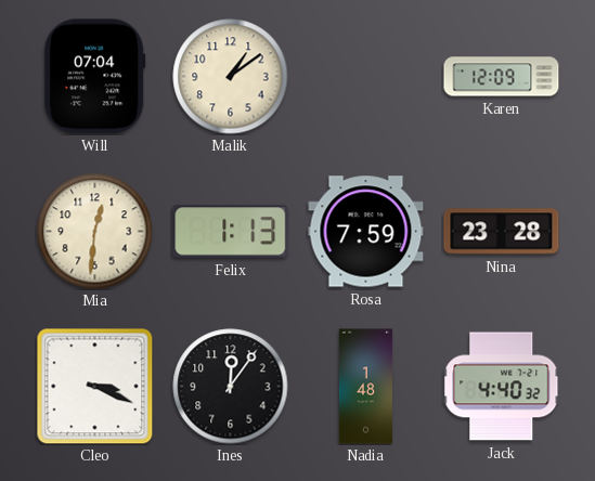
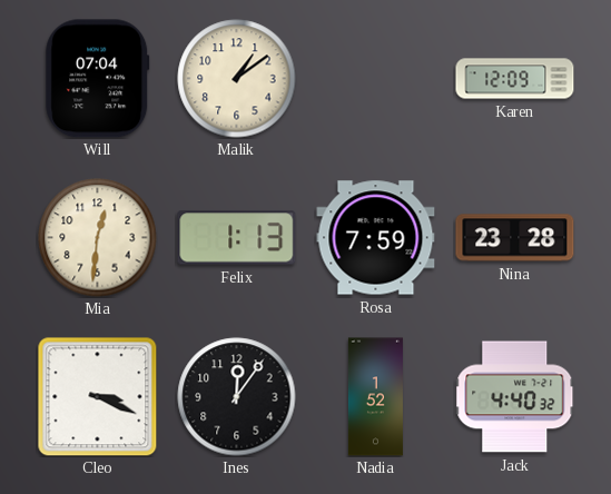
Nadia: 1:48 -> 1:52
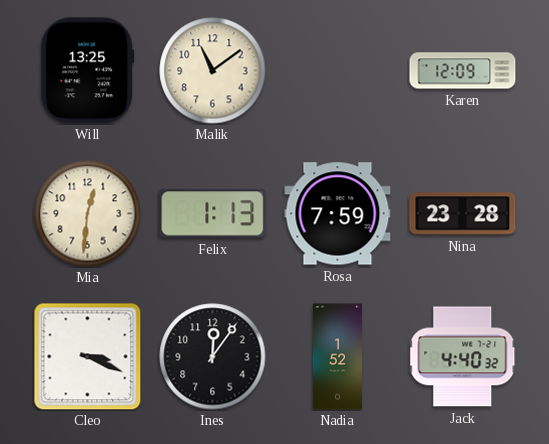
Will: 07:04 -> 13:25
Malik: 1:09 -> 11:09
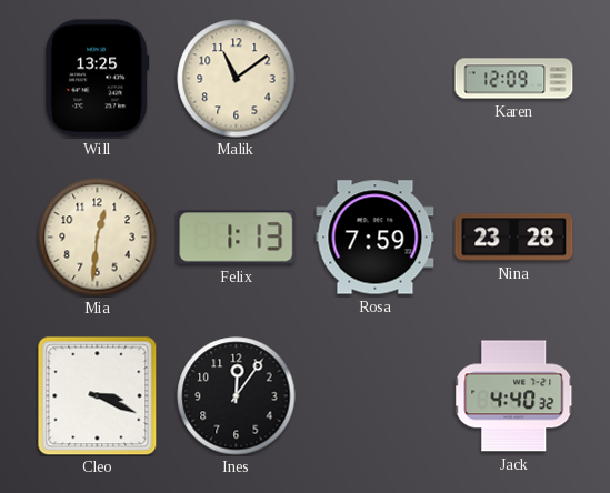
Nadia: 1:52 -> none
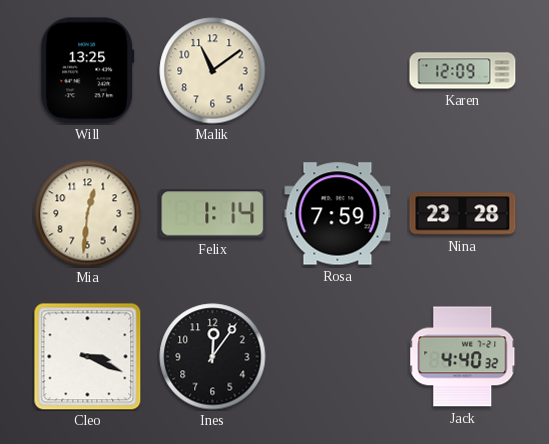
Felix: 1:13 -> 1:14
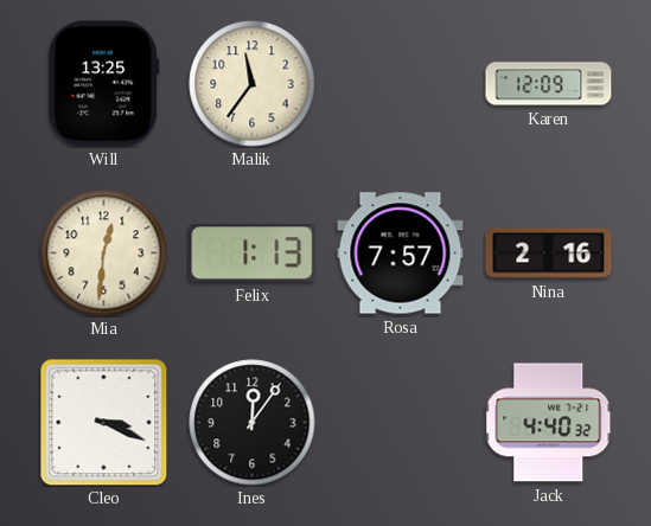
Malik: 11:09 -> 11:36
Felix: 1:14 -> 1:13
Rosa: 7:59 -> 7:57
Nina: 23:28 -> 2:16
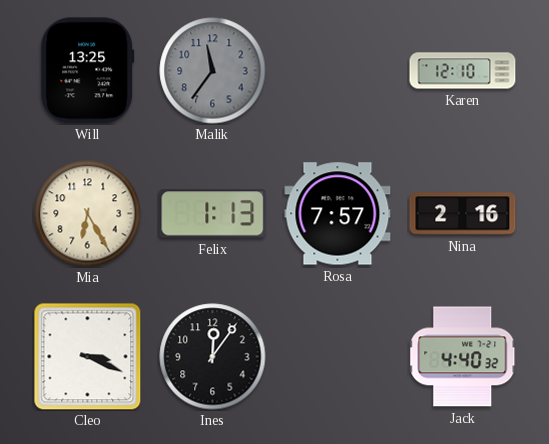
Malik dial: cream -> grey
Karen: 12:09 -> 12:10
Mia: 12:31 -> 6:25
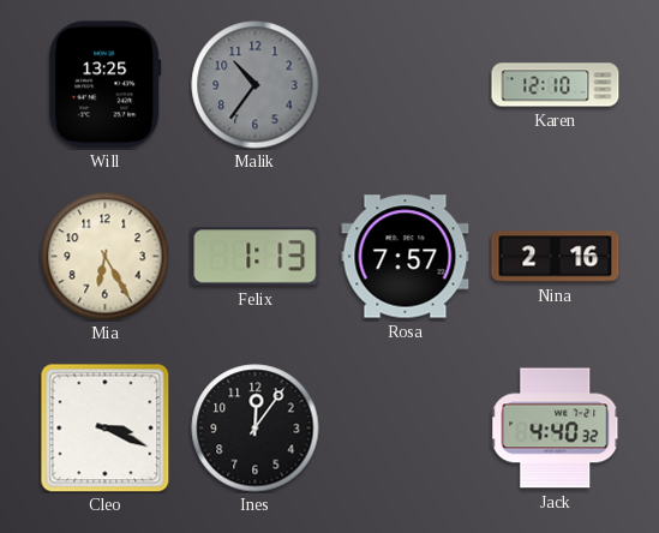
Malik: 11:36 -> 10:36
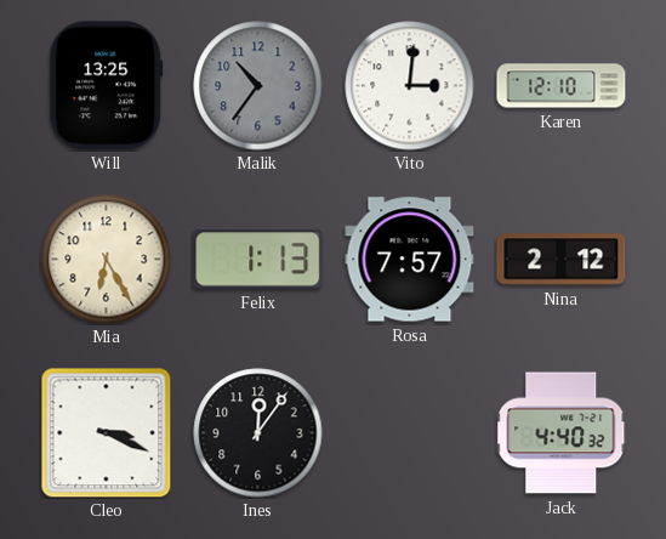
Vito: none -> 3:01
Nina: 2:16 -> 2:12
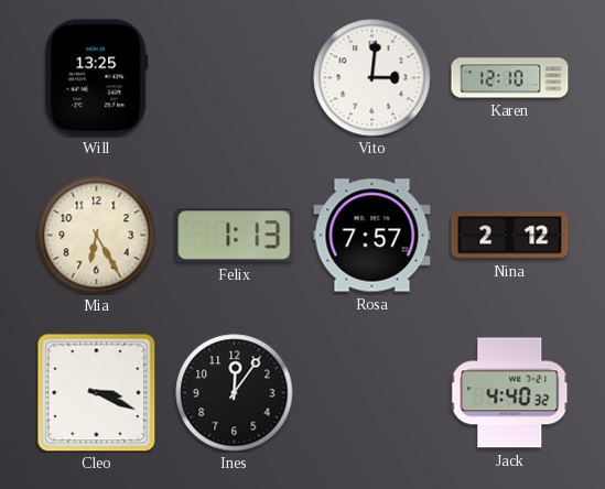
Malik: 10:36 -> none
